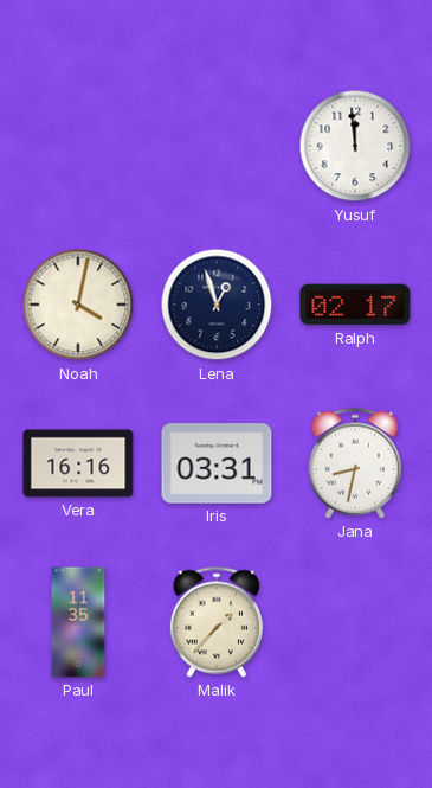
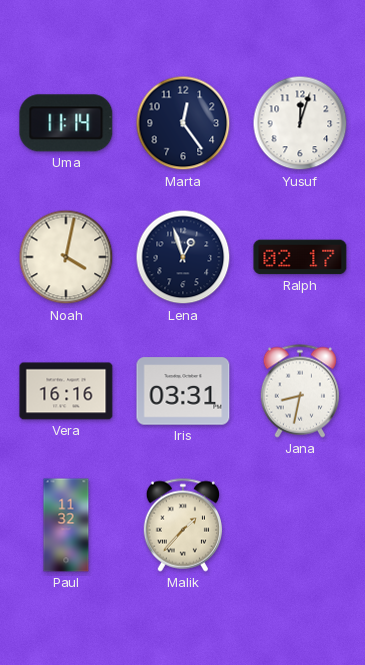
Uma: none -> 11:14
Marta: none -> 12:24
Yusuf: 11:59 -> 12:03
Paul: 11:35 -> 11:32
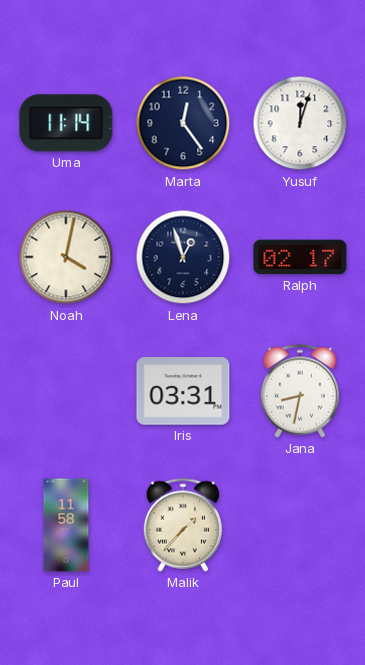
Vera: 16:16 -> none
Paul: 11:32 -> 11:58
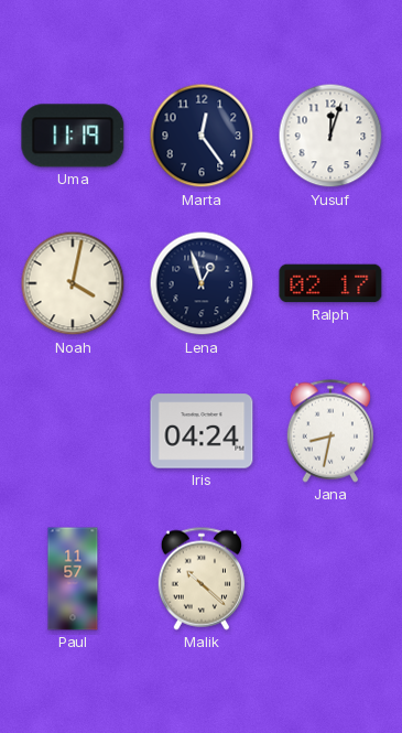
Uma: 11:14 -> 11:19
Iris: 03:31 -> 04:24
Paul: 11:58 -> 11:57
Malik: 1:37 -> 10:22
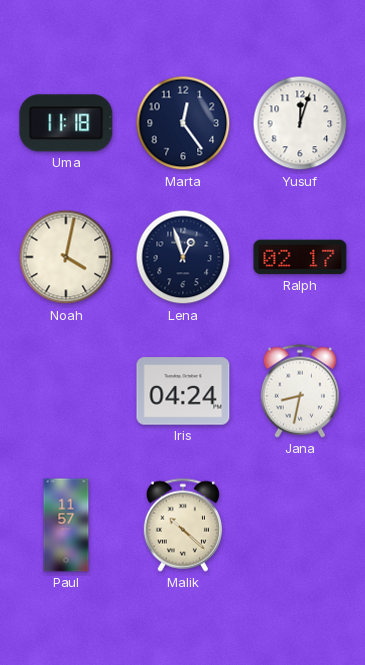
Uma: 11:19 -> 11:18
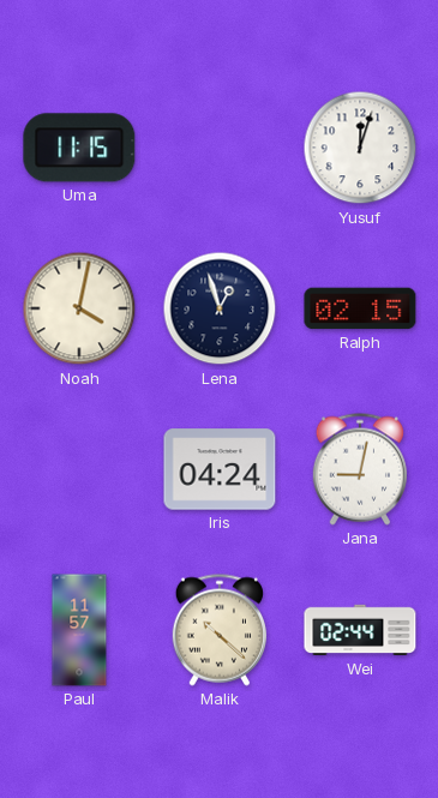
Uma: 11:18 -> 11:15
Marta: 12:24 -> none
Ralph: 02:17 -> 02:15
Jana: 8:32 -> 9:02
Wei: none -> 02:44
